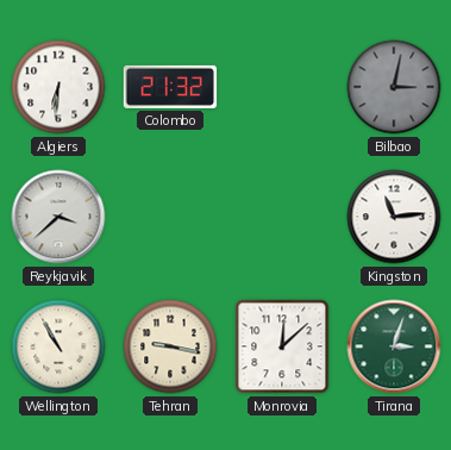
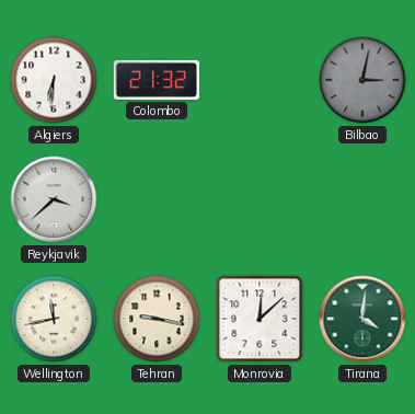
Kingston: 11:14 -> none
Wellington: 10:55 -> 11:43
Tirana: 3:03 -> 4:01
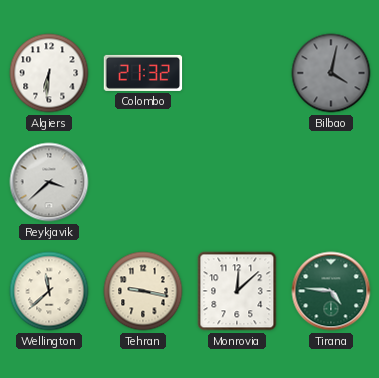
Bilbao: 3:02 -> 4:02
Wellington: 11:43 -> 11:38
Tirana: 4:01 -> 4:46
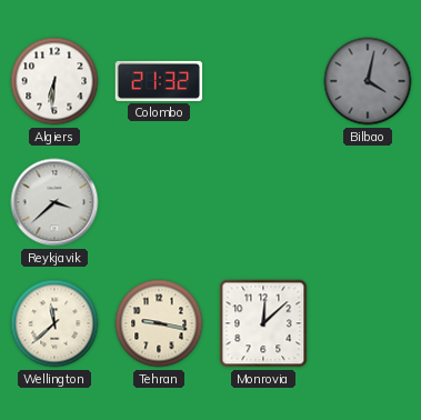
Tirana: 4:46 -> none
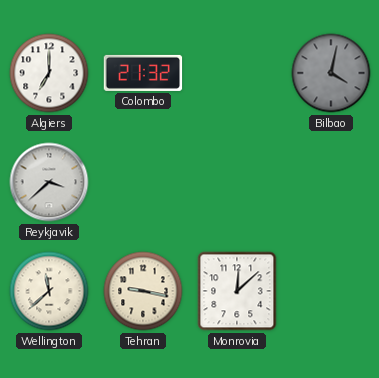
Algiers: 6:31 -> 7:00
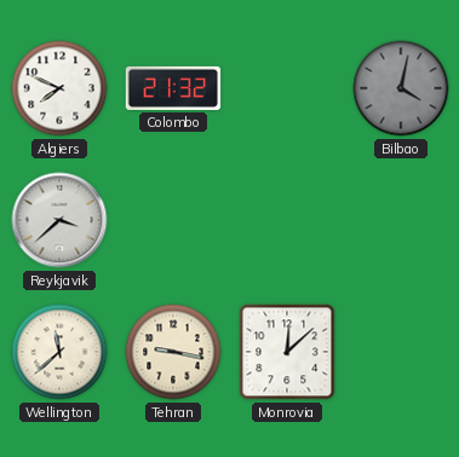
Algiers: 7:00 -> 7:49
